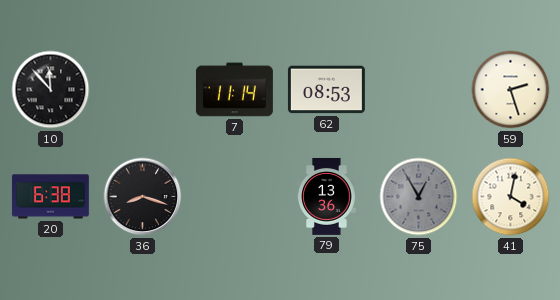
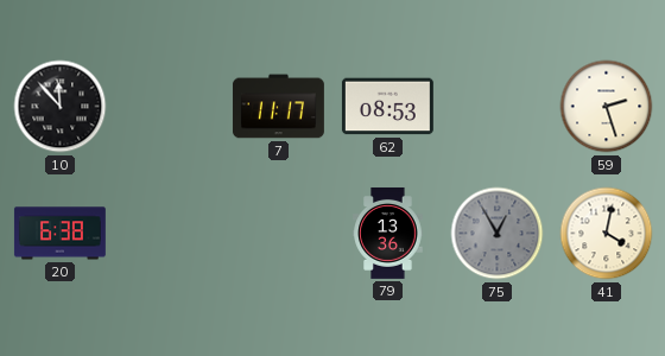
7: 11:14 -> 11:17
36: 8:18 -> none
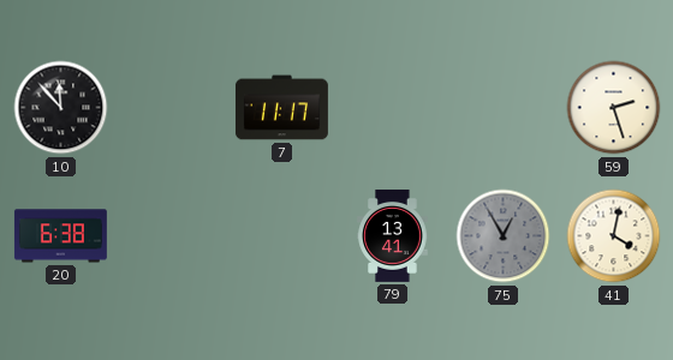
62: 08:53 -> none
79: 13:36 -> 13:41
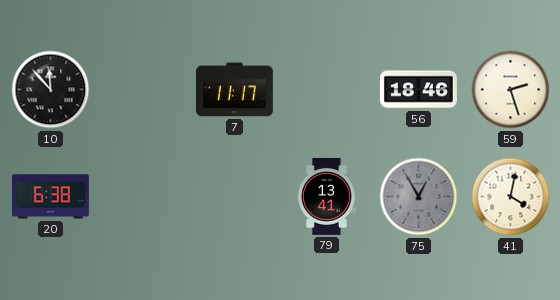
56: none -> 18:46
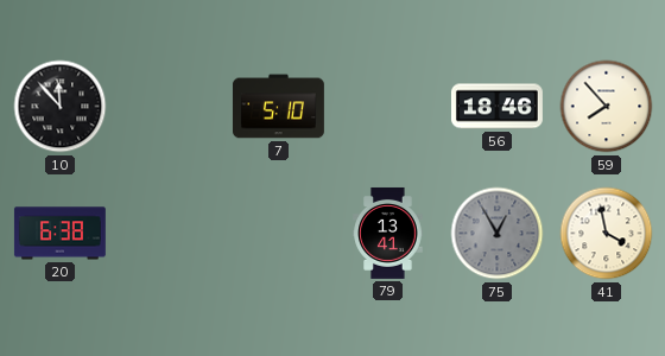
7: 11:17 -> 5:10
59: 2:27 -> 7:53
41: 4:02 -> 3:58
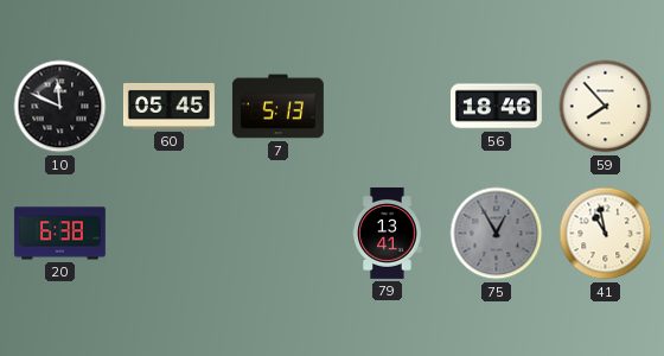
10: 11:53 -> 11:49
60: none -> 05:45
7: 5:10 -> 5:13
41: 3:58 -> 10:58
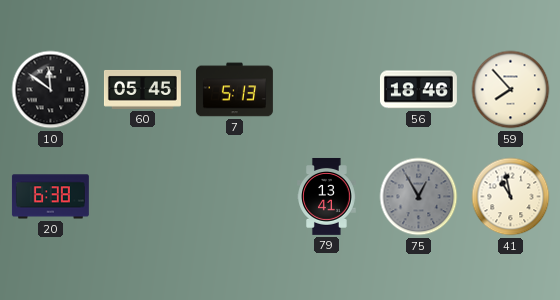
10: 11:49 -> 11:51
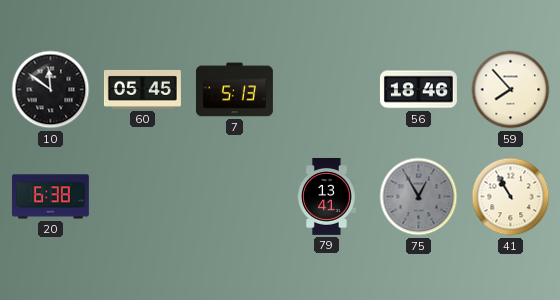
41: 10:58 -> 10:55
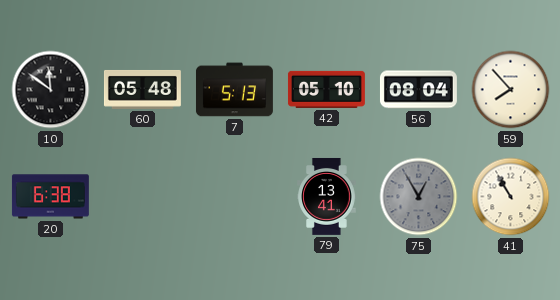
60: 05:45 -> 05:48
42: none -> 05:10
56: 18:46 -> 08:04
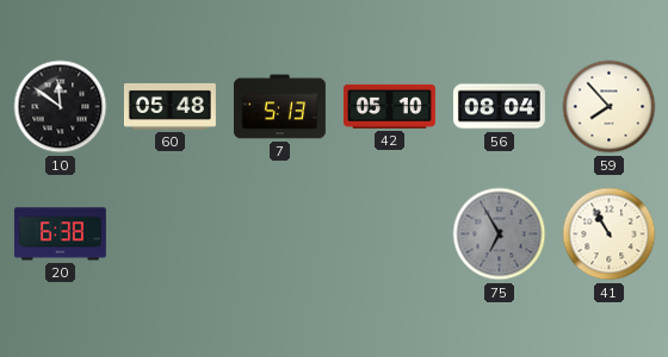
79: 13:41 -> none
75: 12:55 -> 6:55
